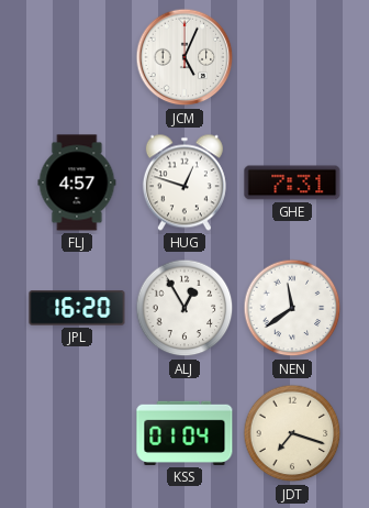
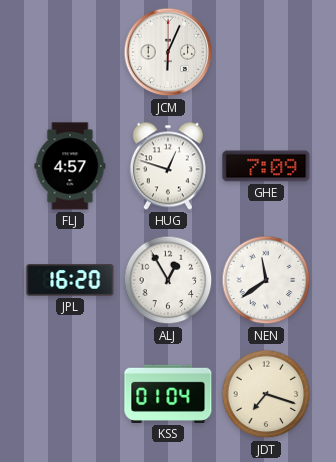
JCM: 5:04 -> 6:04
GHE: 7:31 -> 7:09
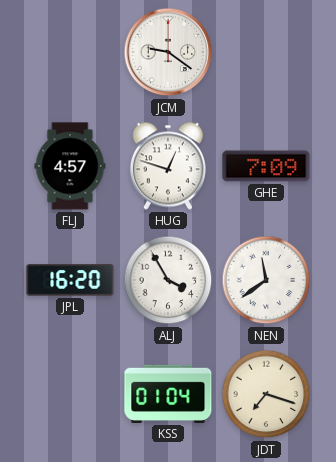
JCM: 6:04 -> 9:21
ALJ: 12:55 -> 3:55
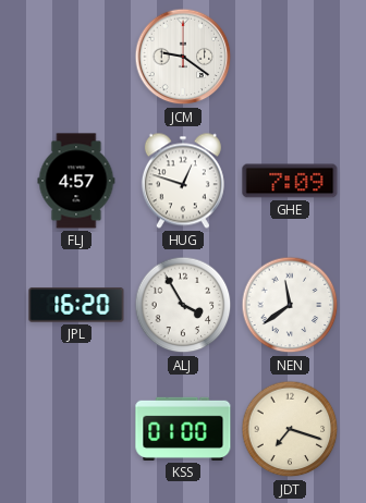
KSS: 01:04 -> 01:00
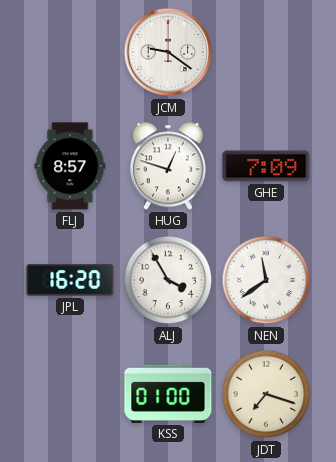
FLJ: 4:57 -> 8:57
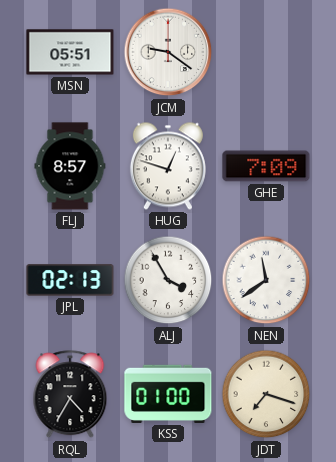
MSN: none -> 05:51
JPL: 16:20 -> 02:13
RQL: none -> 4:35
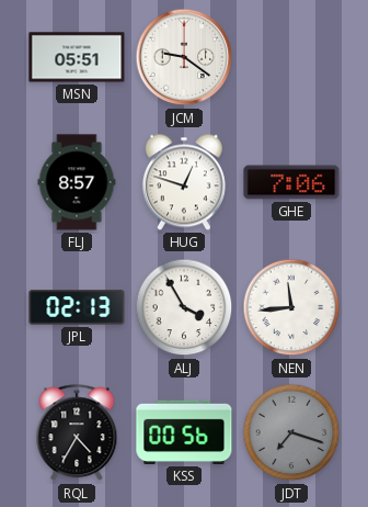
GHE: 7:09 -> 7:06
NEN: 11:39 -> 11:44
KSS: 01:00 -> 00:56
JDT dial: cream -> grey
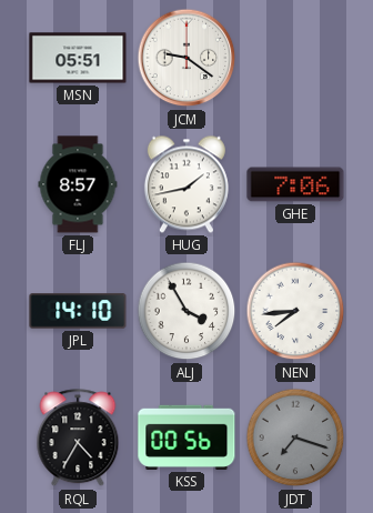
HUG: 12:48 -> 1:43
JPL: 02:13 -> 14:10
NEN: 11:44 -> 7:44
